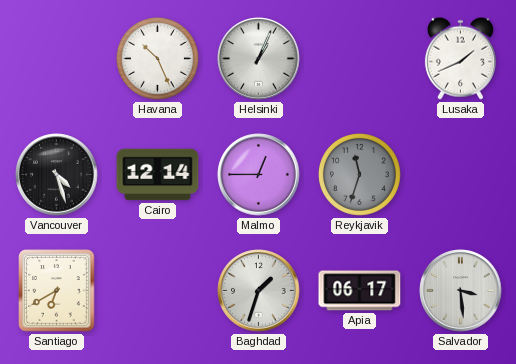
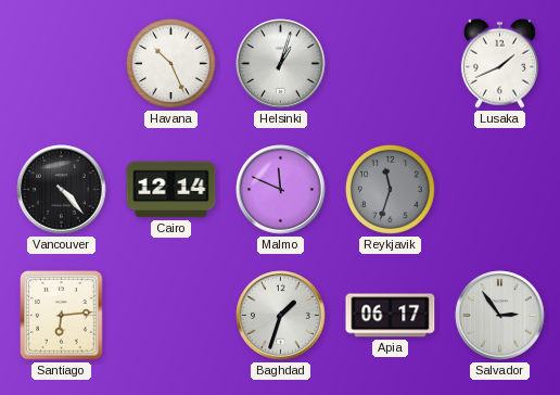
Helsinki: 1:04 -> 1:03
Vancouver: 4:27 -> 4:23
Malmo: 12:45 -> 11:49
Santiago: 6:40 -> 6:14
Salvador: 3:29 -> 2:54
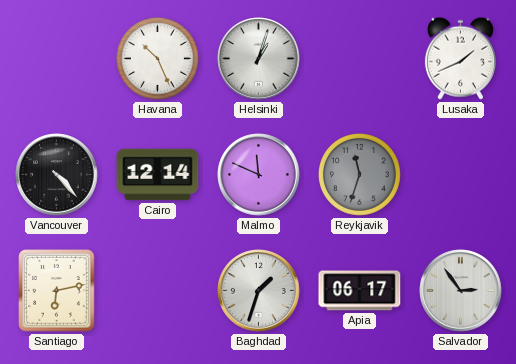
Santiago: 6:14 -> 6:13
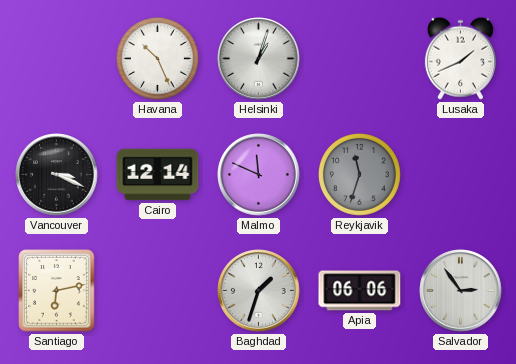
Vancouver: 4:23 -> 3:19
Apia: 06:17 -> 06:06
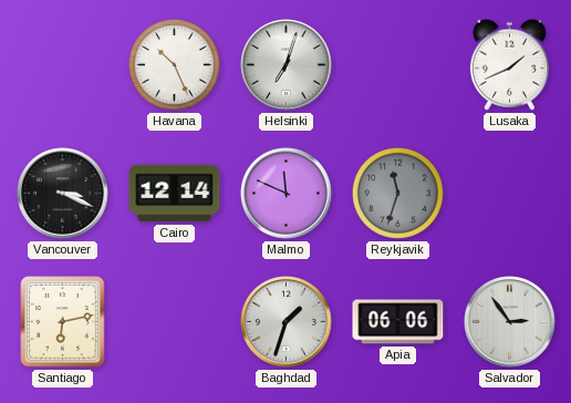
Helsinki: 1:03 -> 7:03
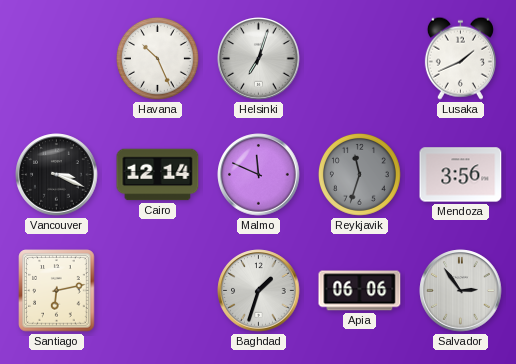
Mendoza: none -> 3:56
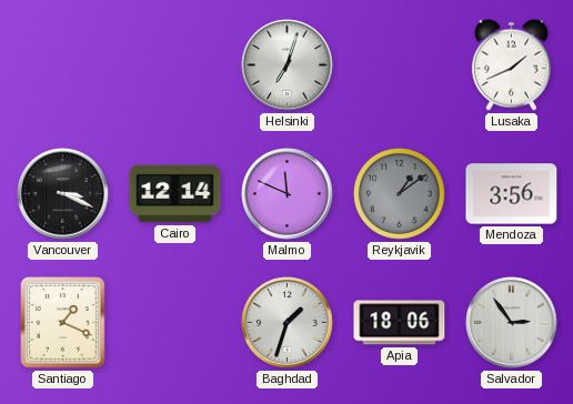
Havana: 10:26 -> none
Reykjavik: 11:33 -> 1:09
Santiago: 6:13 -> 1:19
Apia: 06:06 -> 18:06
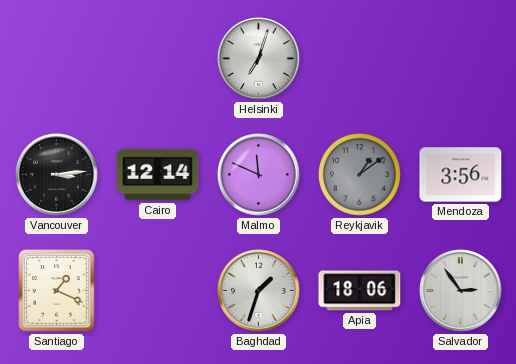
Lusaka: 1:41 -> none
Vancouver: 3:19 -> 3:14
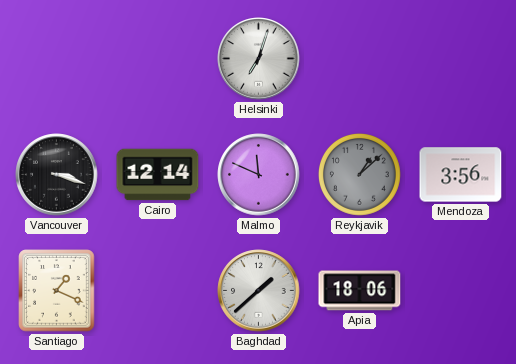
Vancouver: 3:14 -> 3:18
Reykjavik: 1:09 -> 1:08
Baghdad: 1:33 -> 1:38
Salvador: 2:54 -> none
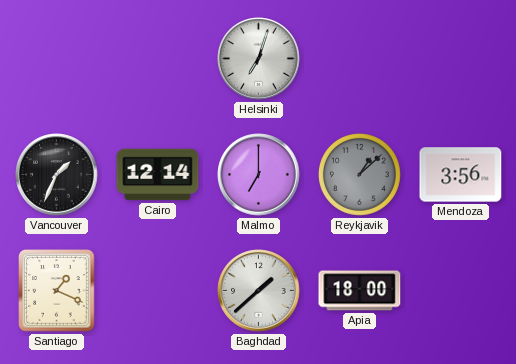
Vancouver: 3:18 -> 1:34
Malmo: 11:49 -> 7:00
Apia: 18:06 -> 18:00
